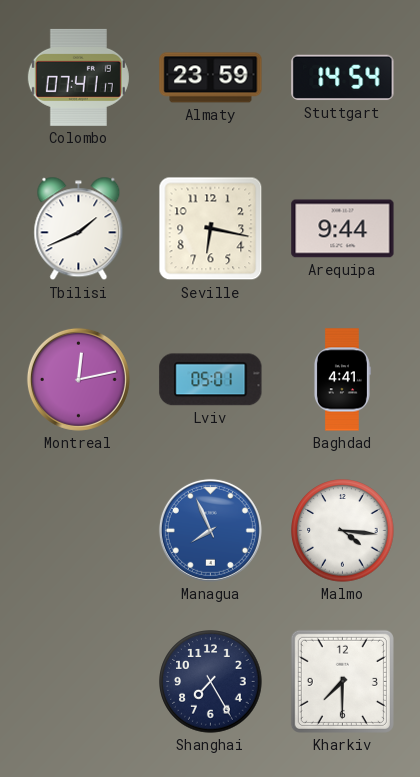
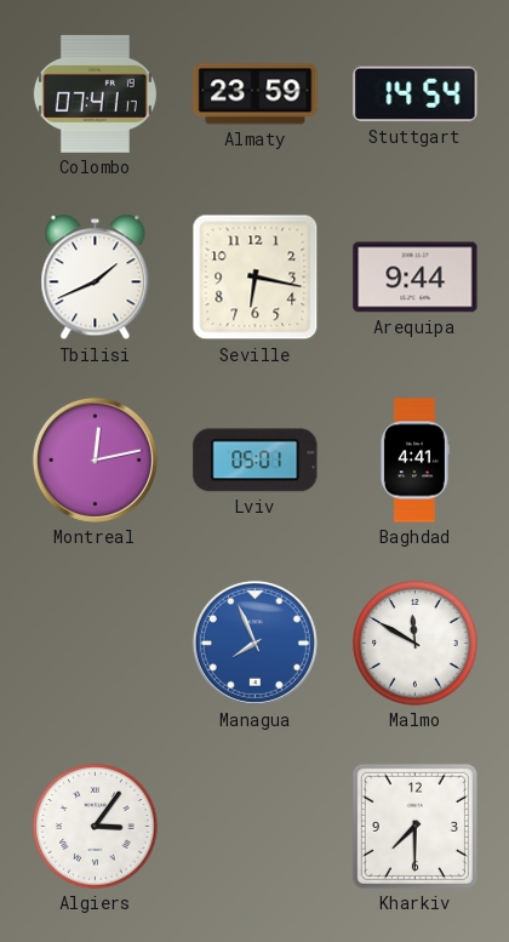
Malmo: 4:16 -> 11:50
Algiers: none -> 3:06
Shanghai: 7:25 -> none
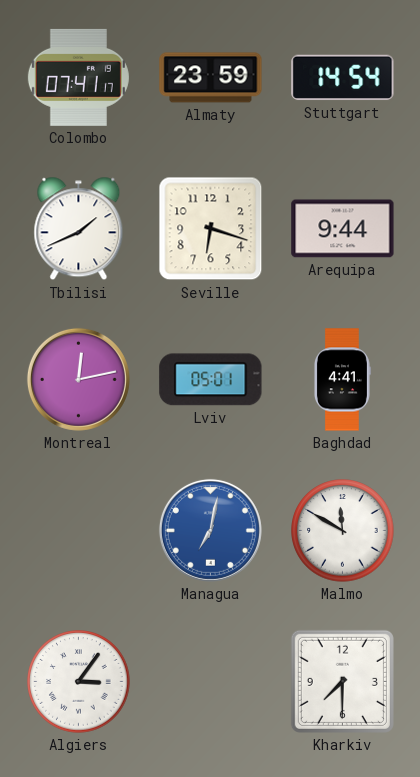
Seville: 6:17 -> 6:18
Managua: 7:56 -> 7:02
